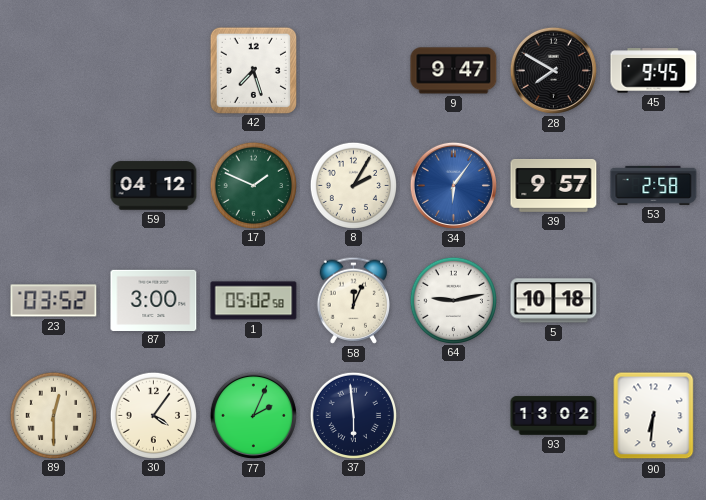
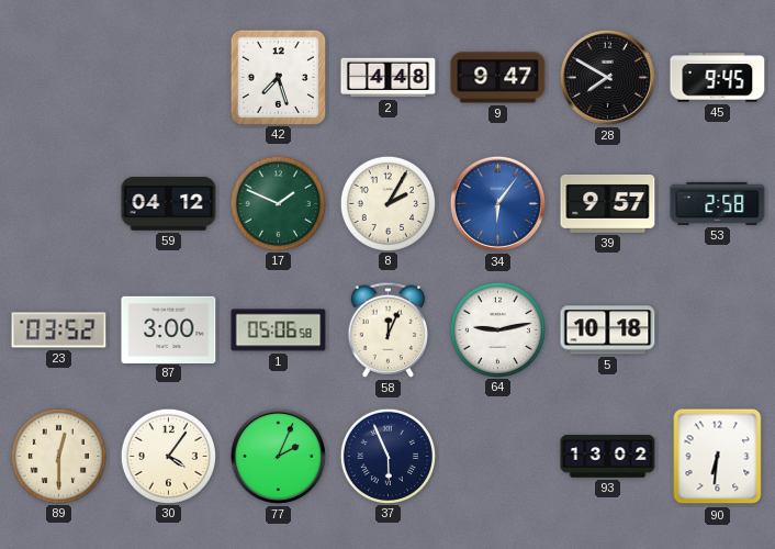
2: none -> 4:48
1: 05:02 -> 05:06
37: 5:59 -> 5:56
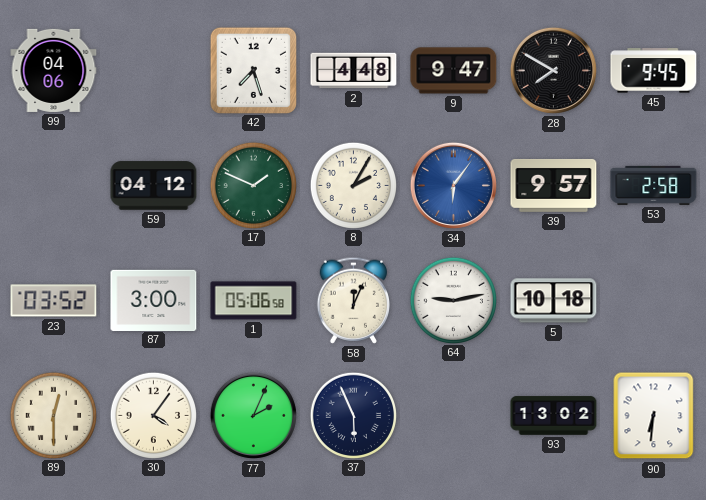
99: none -> 04:06
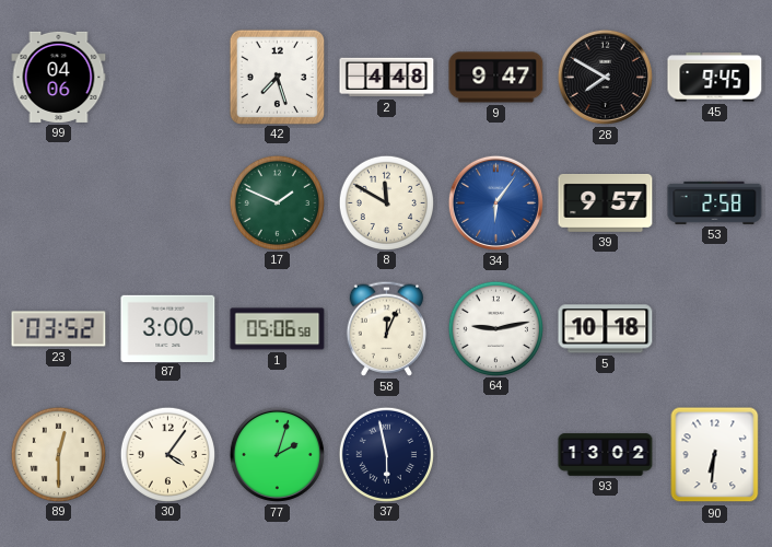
59: 04:12 -> none
8: 2:05 -> 11:50
77: 2:04 -> 2:03
37: 5:56 -> 5:58
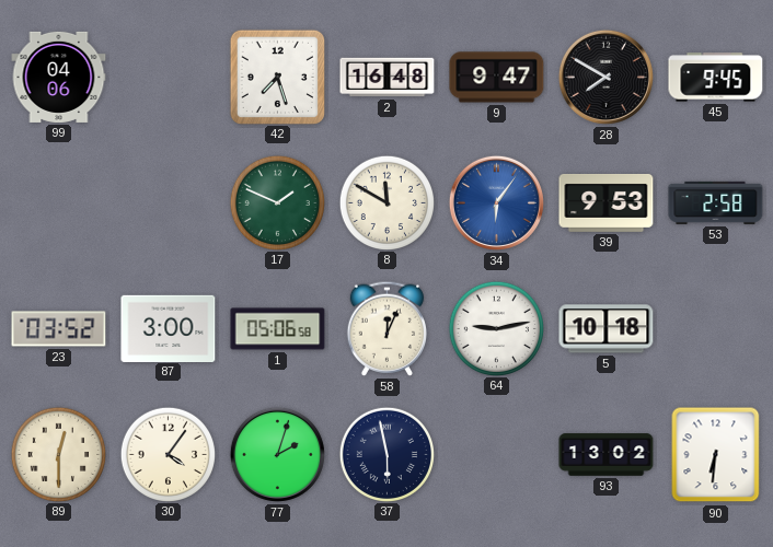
2: 4:48 -> 16:48
39: 9:57 -> 9:53
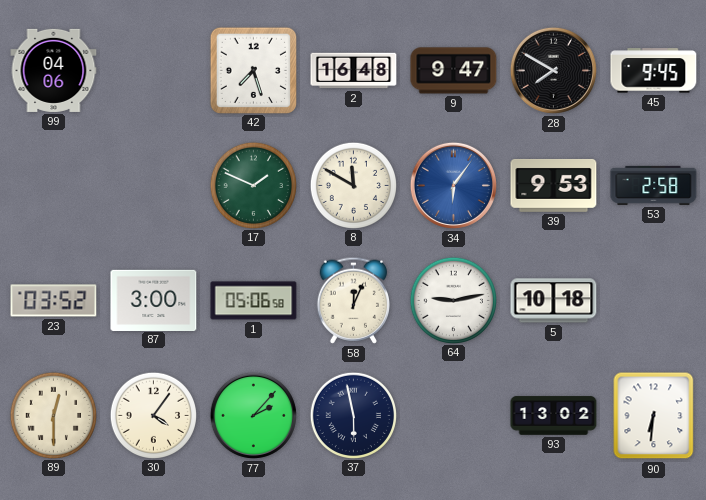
77: 2:03 -> 2:07
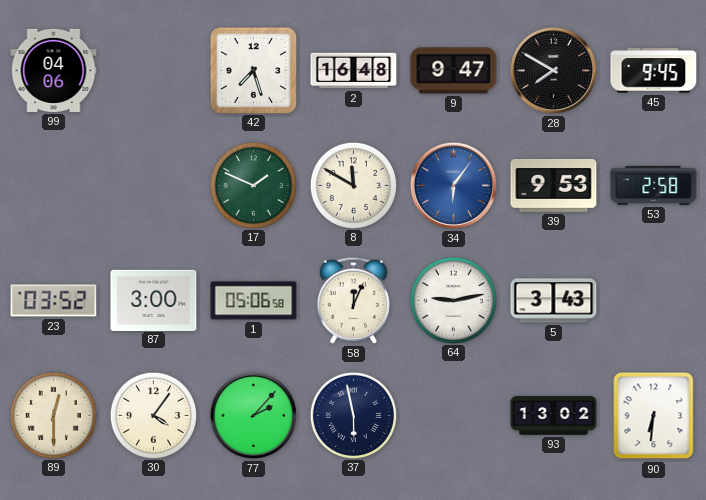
5: 10:18 -> 3:43
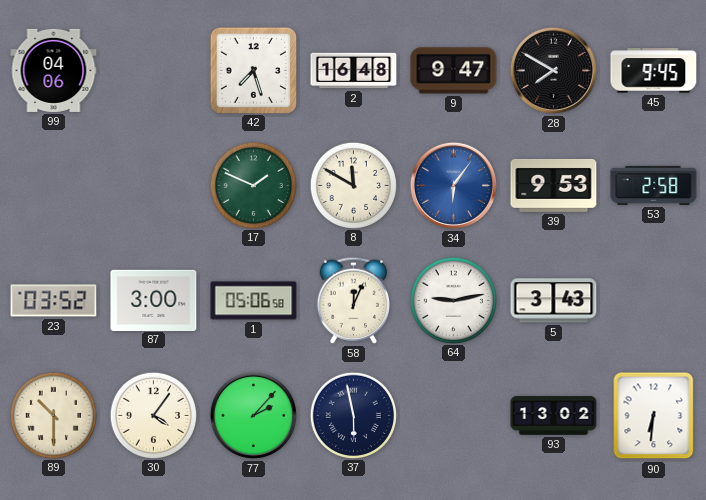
89: 12:30 -> 10:30
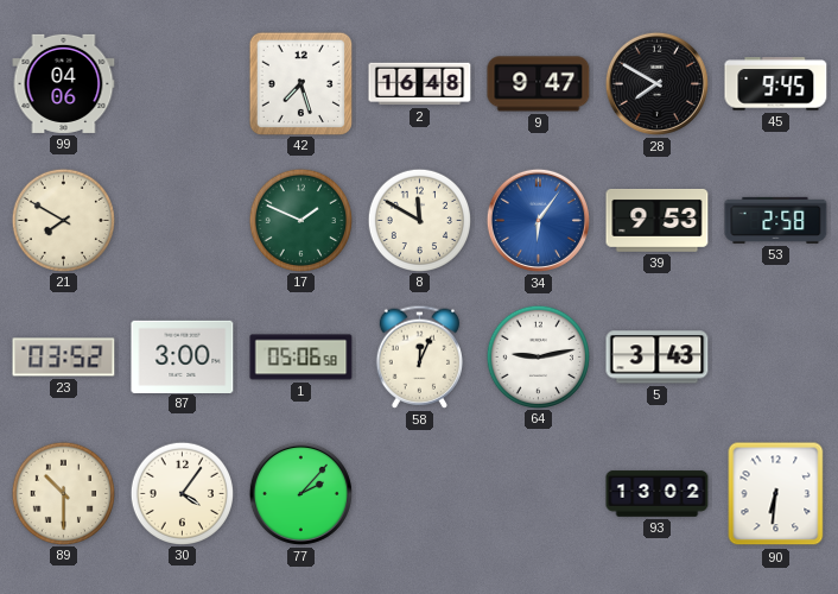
21: none -> 7:50
37: 5:58 -> none
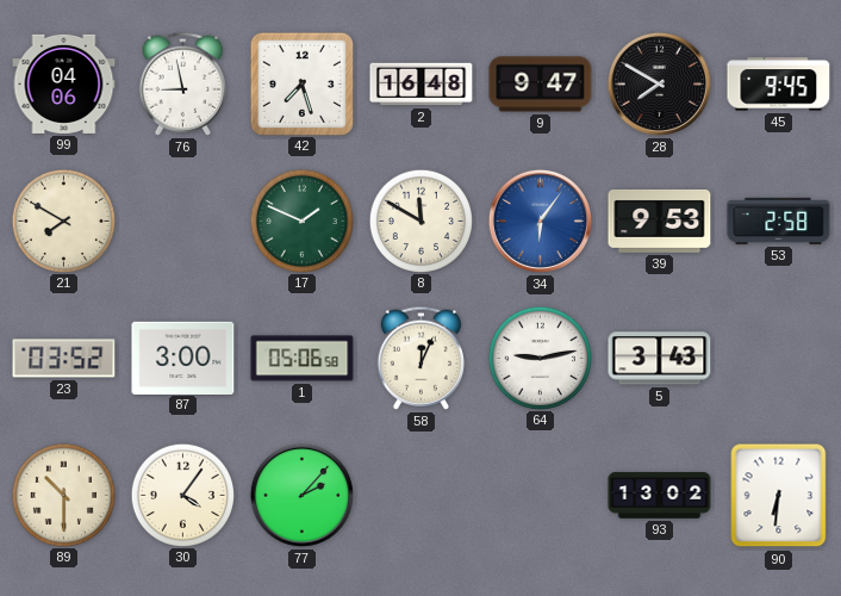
76: none -> 8:58
